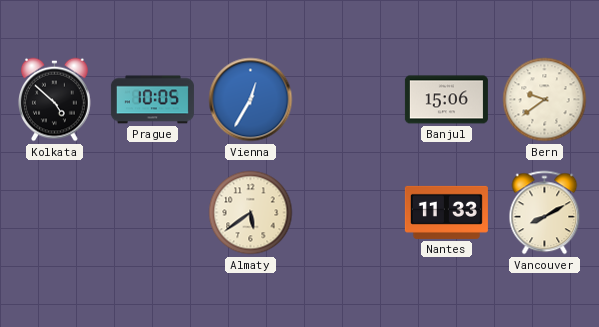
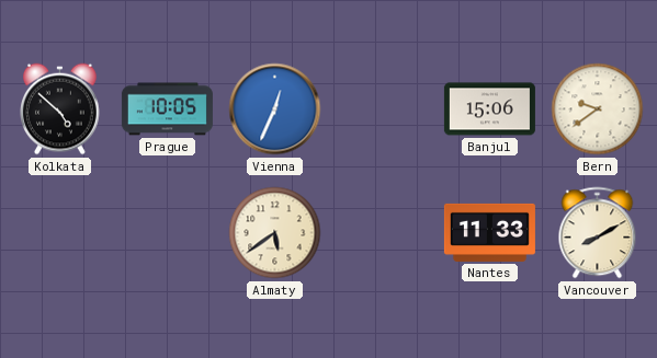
Vienna: 12:35 -> 12:34
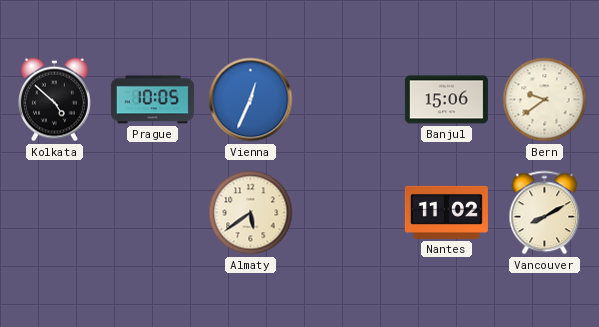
Nantes: 11:33 -> 11:02
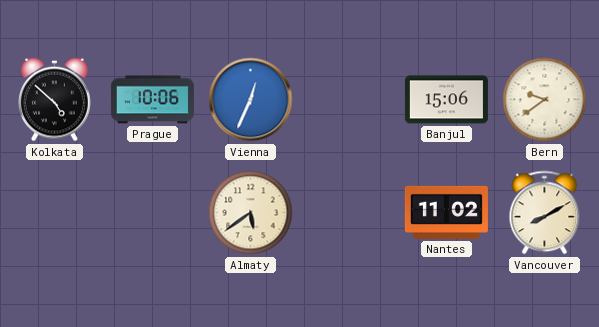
Prague: 10:05 -> 10:06
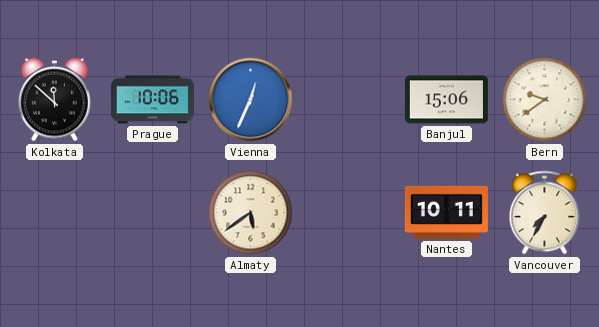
Kolkata: 4:52 -> 11:52
Nantes: 11:02 -> 10:11
Vancouver: 8:10 -> 7:35
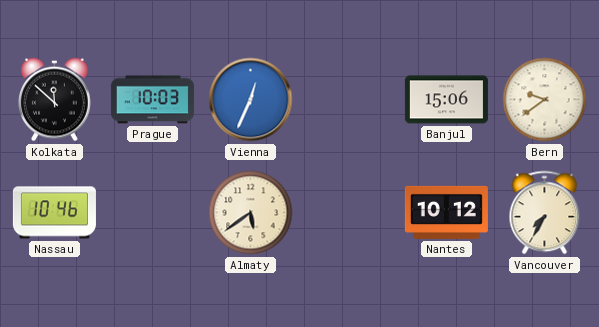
Prague: 10:06 -> 10:03
Nassau: none -> 10:46
Nantes: 10:11 -> 10:12
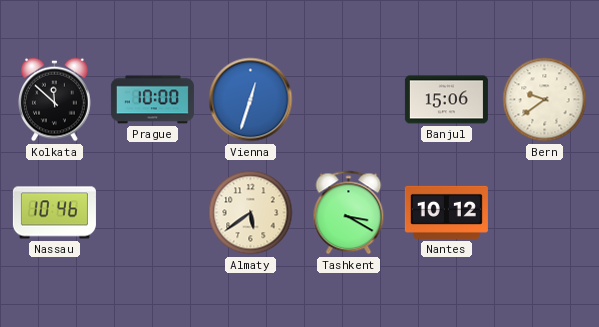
Prague: 10:03 -> 10:00
Vienna: 12:34 -> 12:33
Tashkent: none -> 3:20
Vancouver: 7:35 -> none
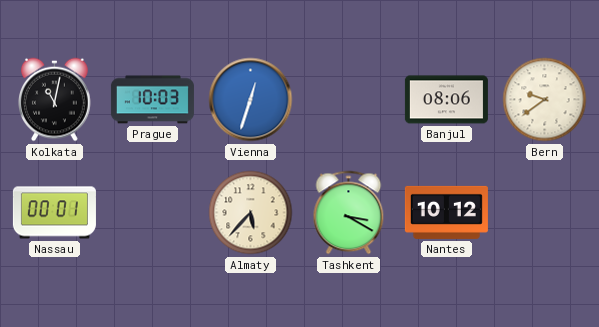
Kolkata: 11:52 -> 11:02
Prague: 10:00 -> 10:03
Banjul: 15:06 -> 08:06
Nassau: 10:46 -> 00:01
Almaty: 5:39 -> 5:37
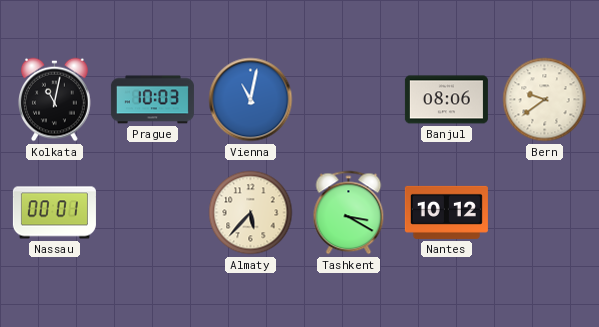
Vienna: 12:33 -> 11:02
